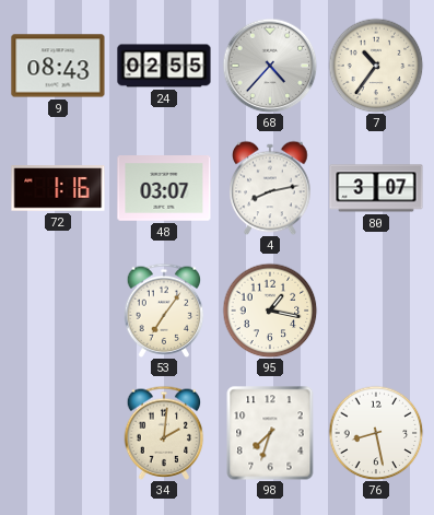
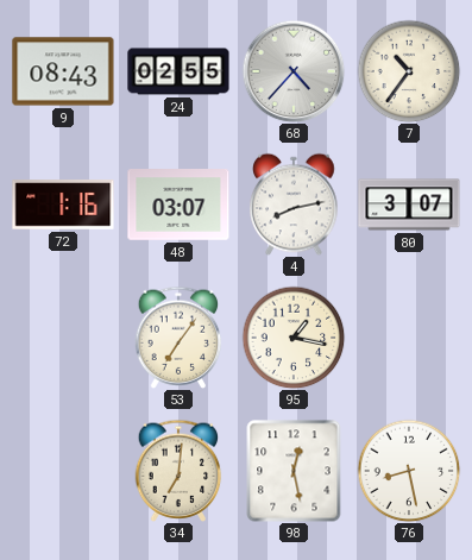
34: 2:01 -> 7:01
98: 7:33 -> 12:28
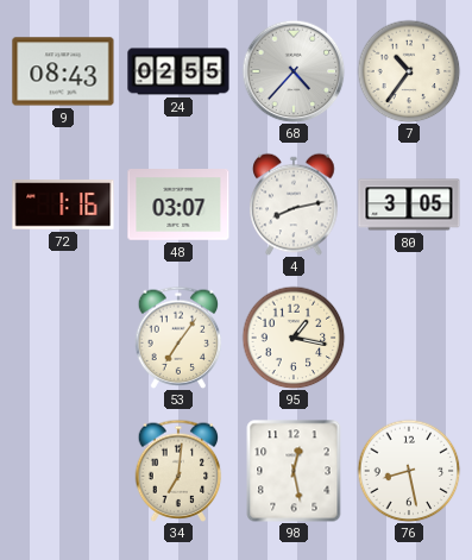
80: 3:07 -> 3:05
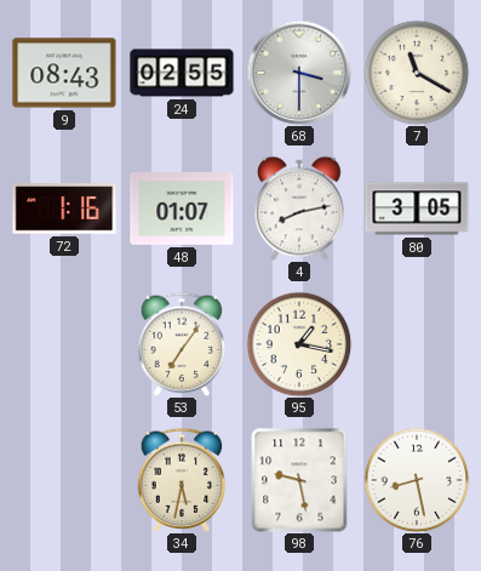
68: 4:37 -> 3:30
7: 10:36 -> 11:20
48: 03:07 -> 01:07
34: 7:01 -> 5:32
98: 12:28 -> 9:28
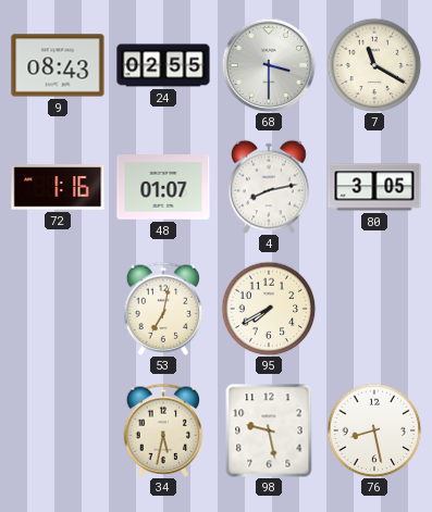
53: 7:06 -> 7:02
95: 1:17 -> 7:40
